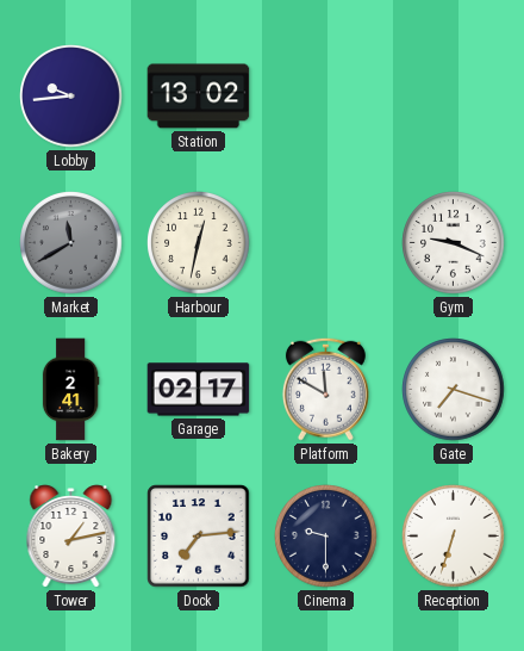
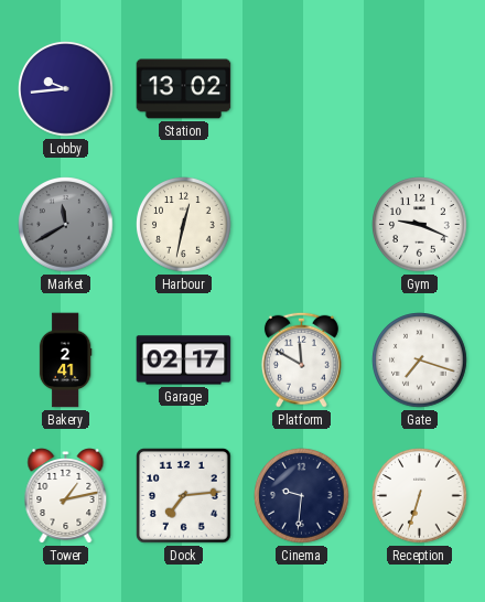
Cinema: 9:30 -> 9:31
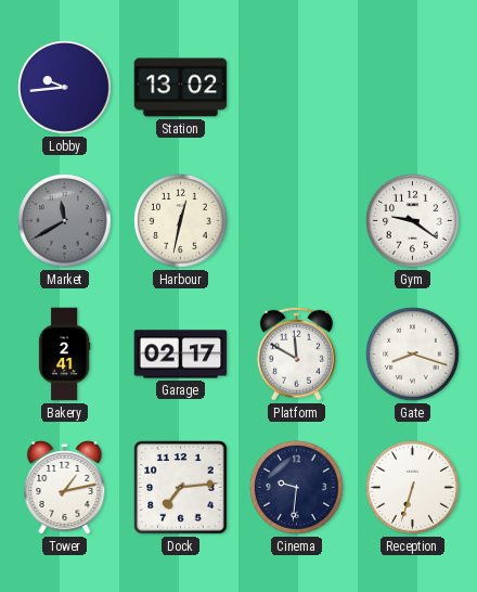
Gym: 9:19 -> 9:21
Gate: 7:18 -> 8:18
